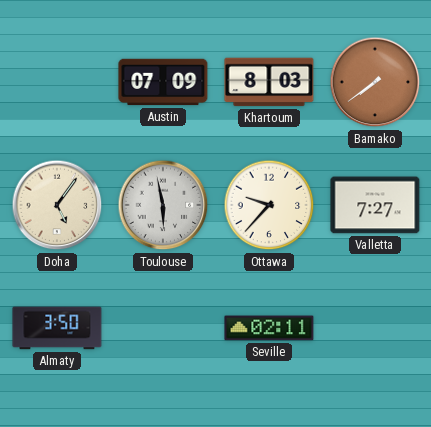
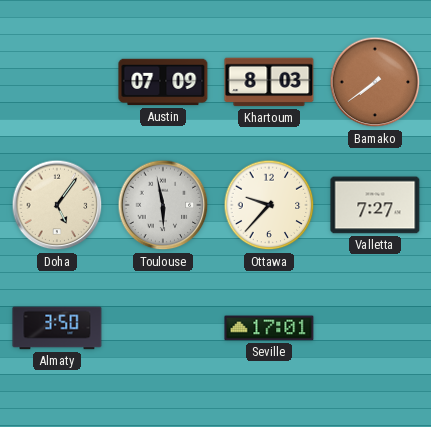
Seville: 02:11 -> 17:01
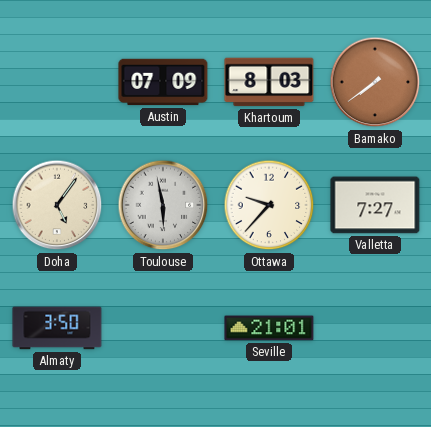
Seville: 17:01 -> 21:01
